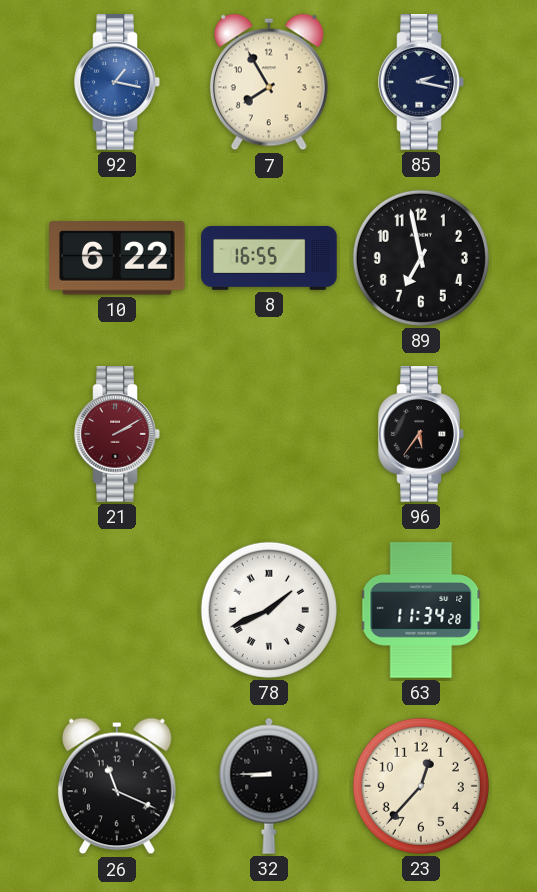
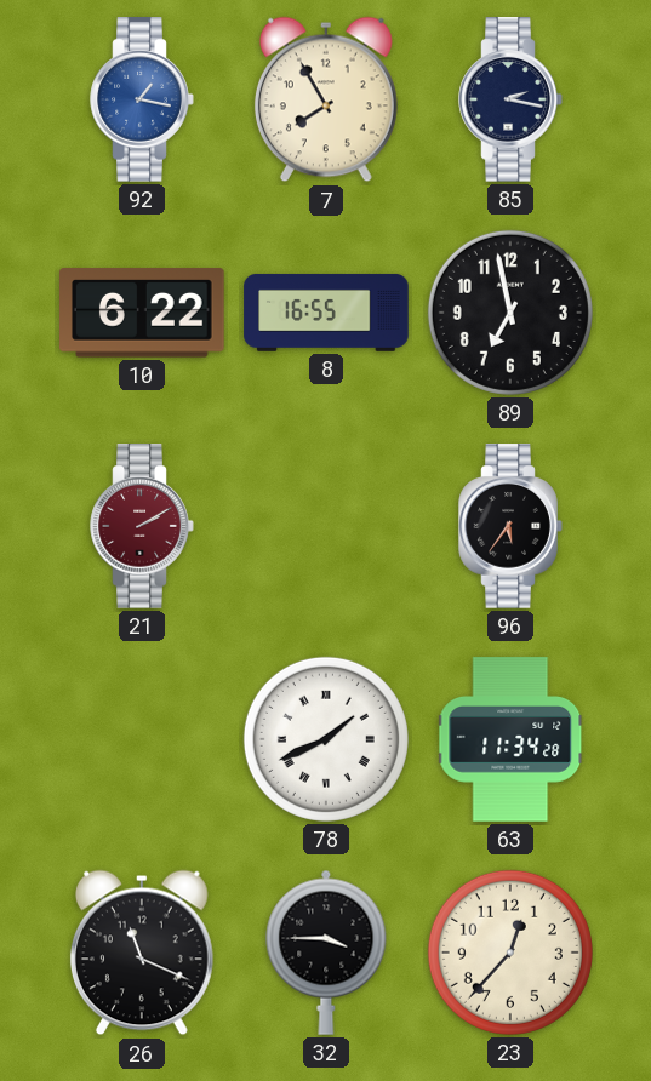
32: 8:45 -> 3:45
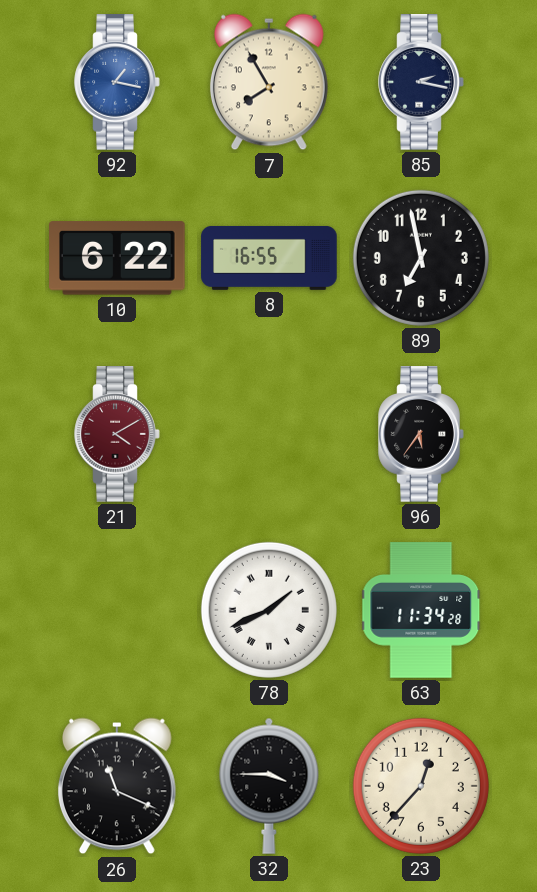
21: 2:10 -> 4:10
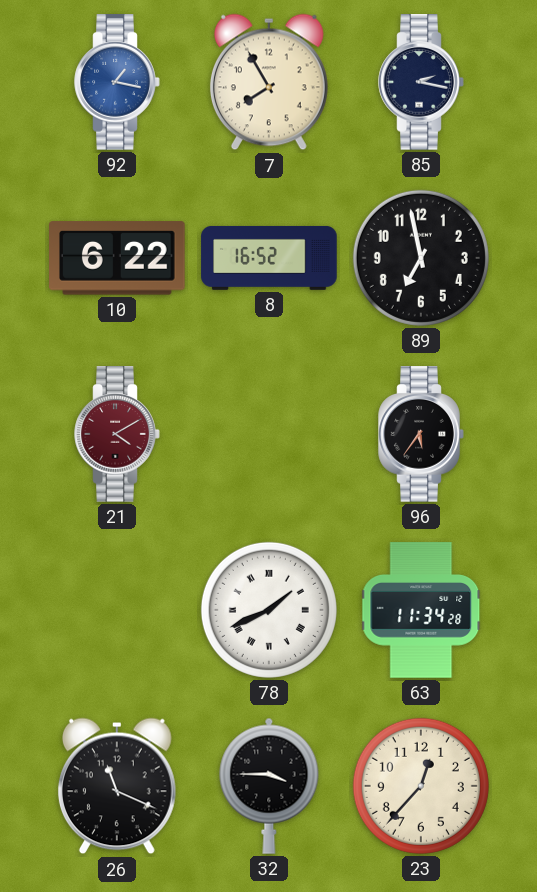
8: 16:55 -> 16:52
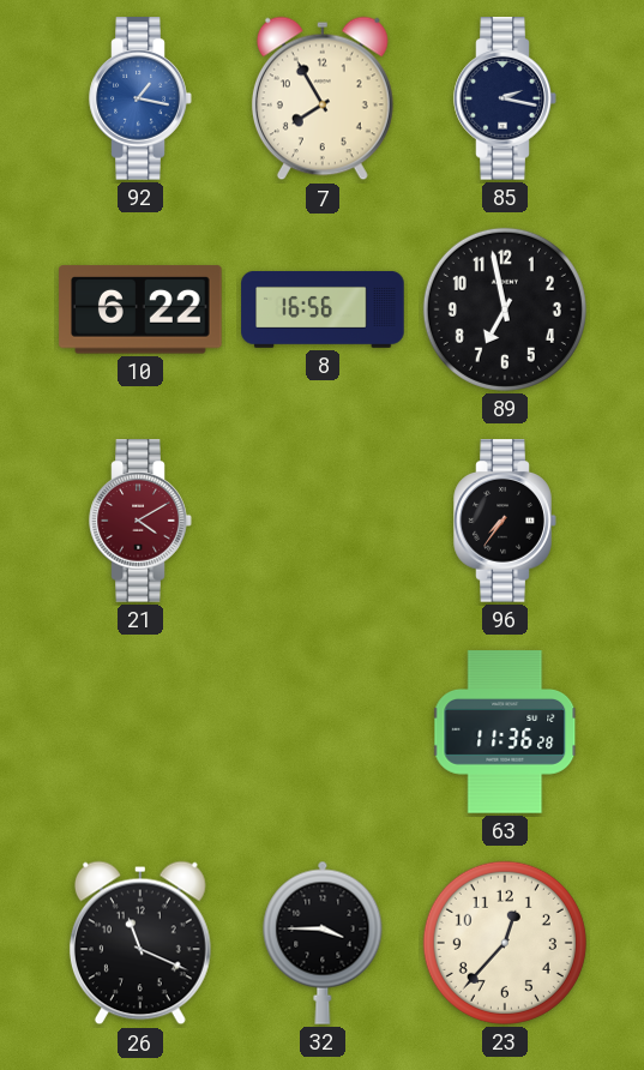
8: 16:52 -> 16:56
96: 5:36 -> 7:36
78: 1:41 -> none
63: 11:34 -> 11:36
